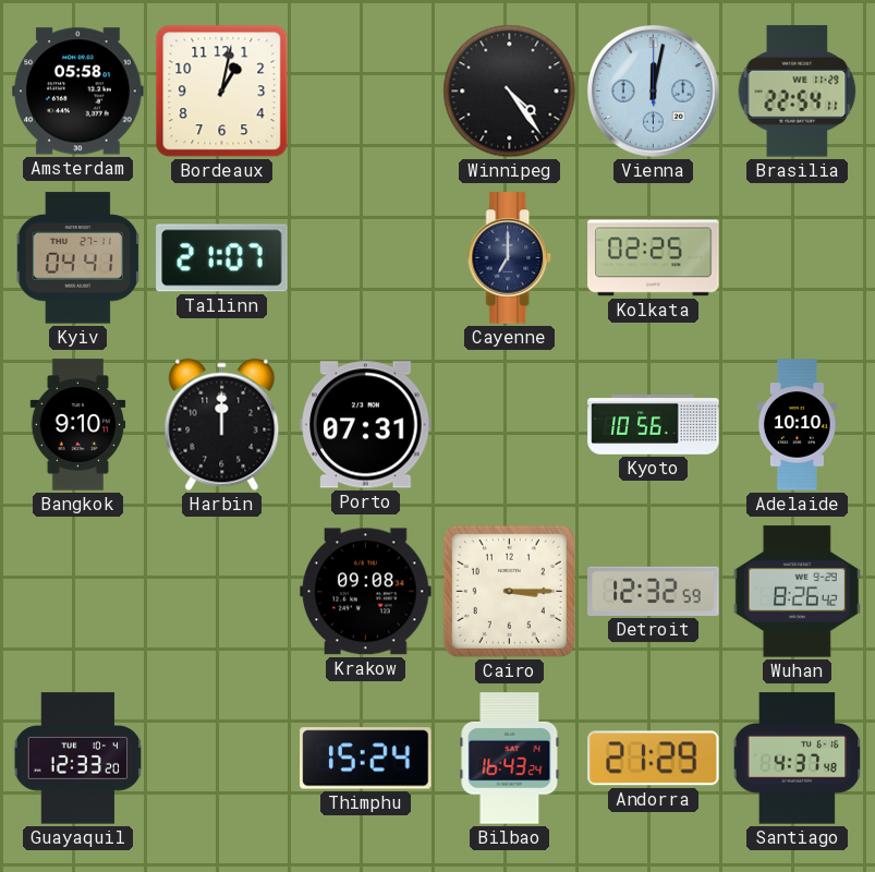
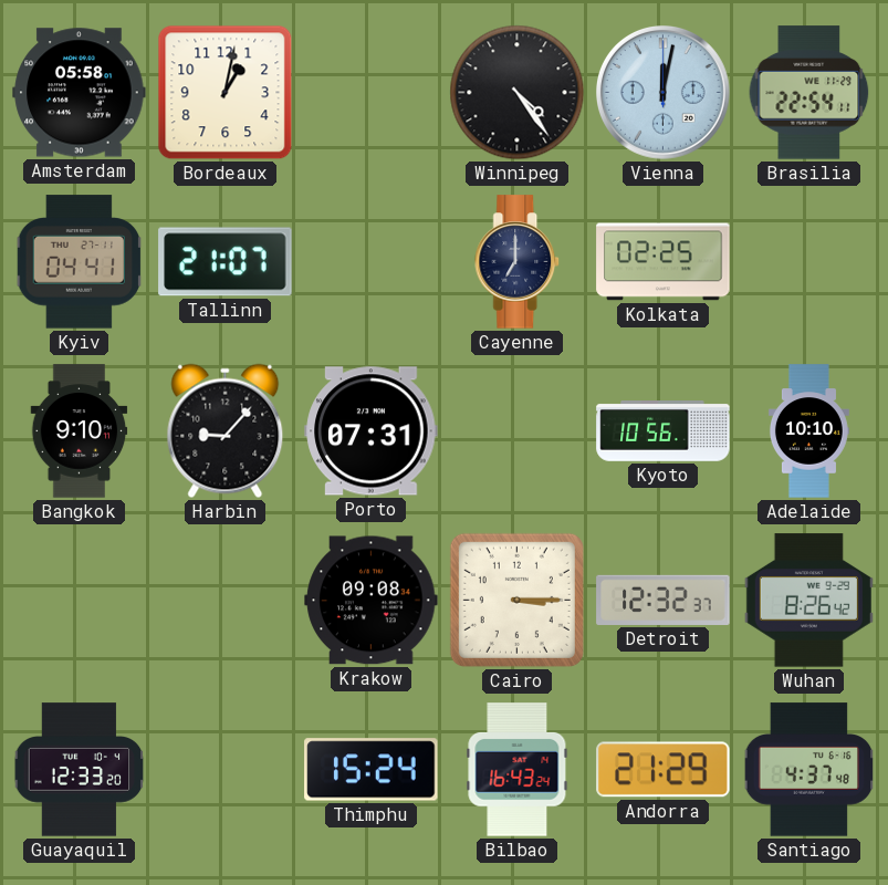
Harbin: 12:00 -> 9:07
Detroit: 12:32:59 -> 12:32:37
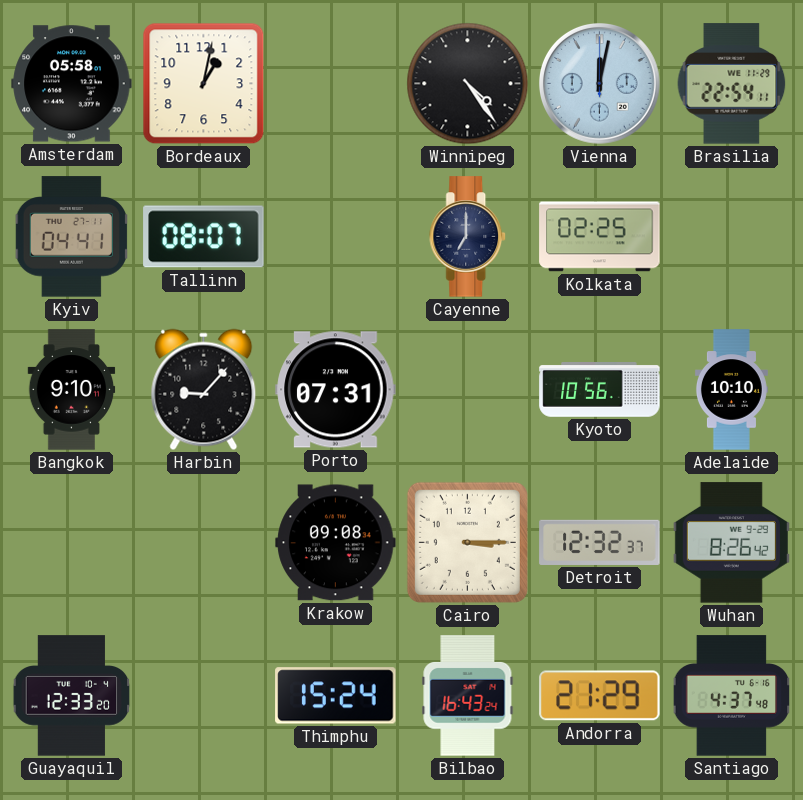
Tallinn: 21:07 -> 08:07
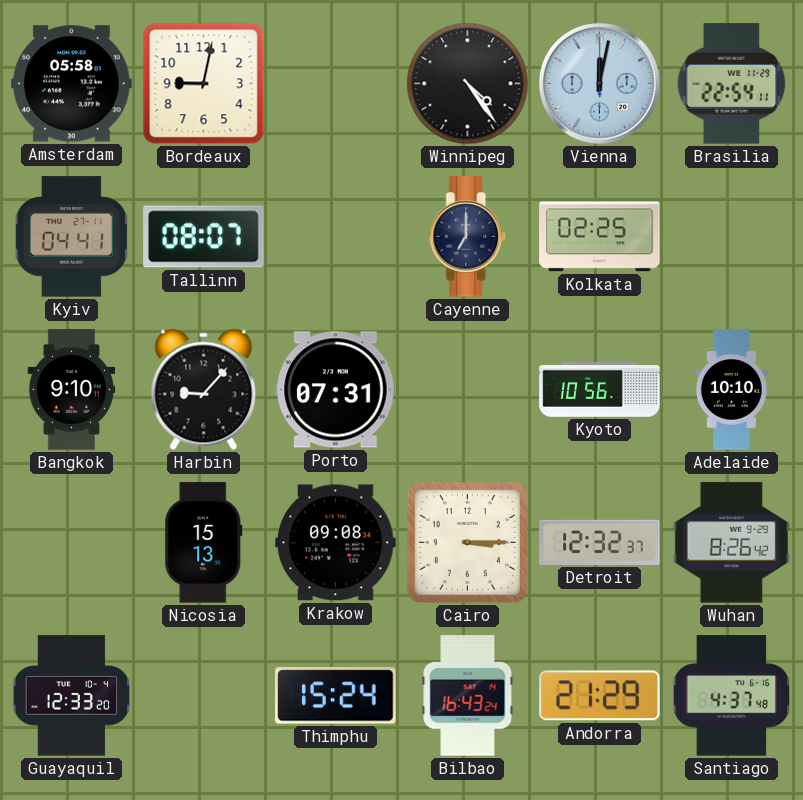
Bordeaux: 1:02 -> 9:02
Nicosia: none -> 15:13
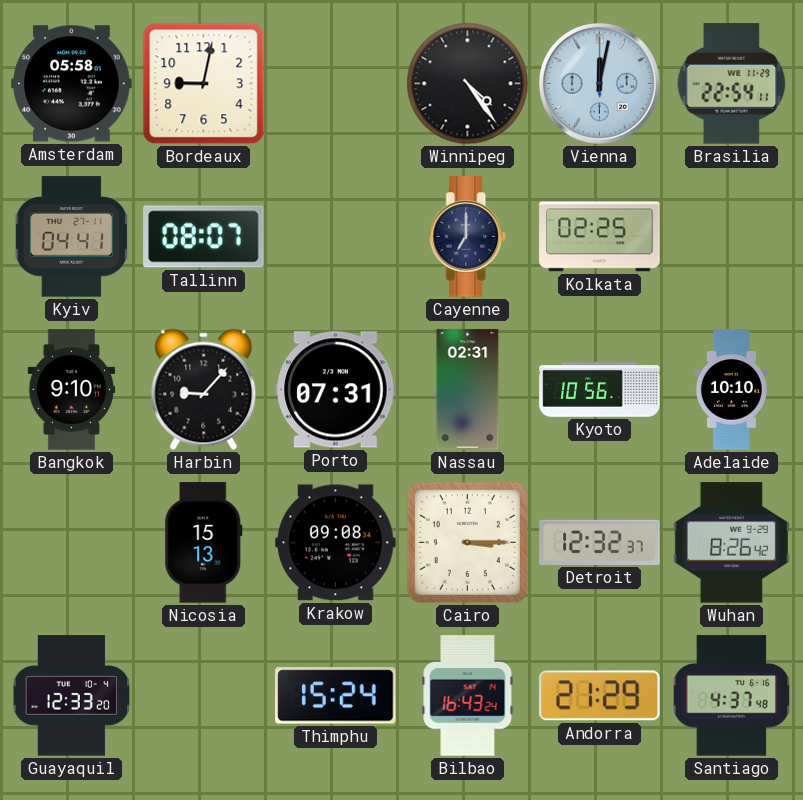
Nassau: none -> 02:31
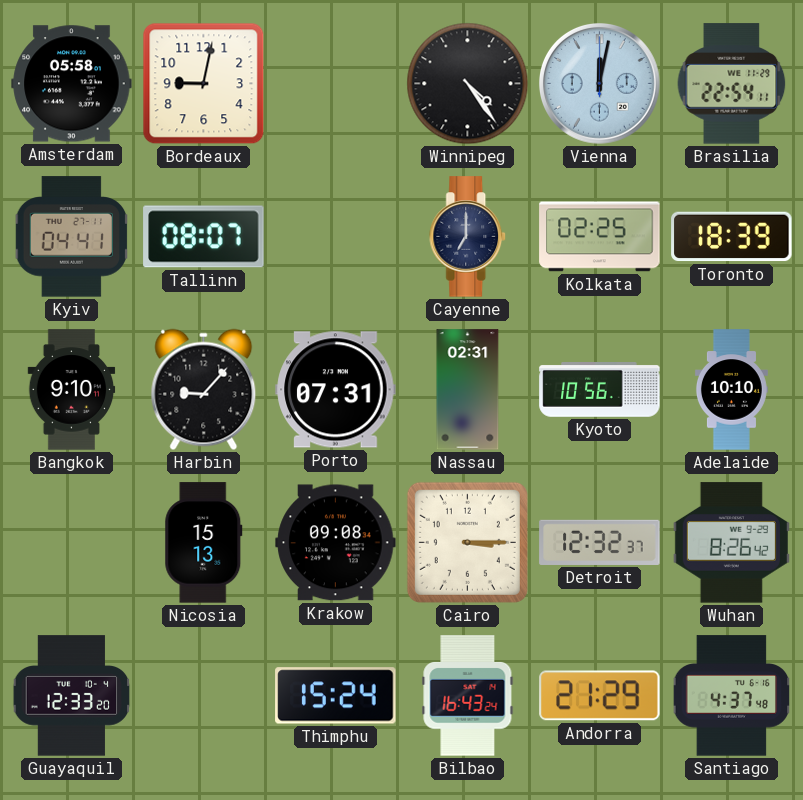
Toronto: none -> 18:39
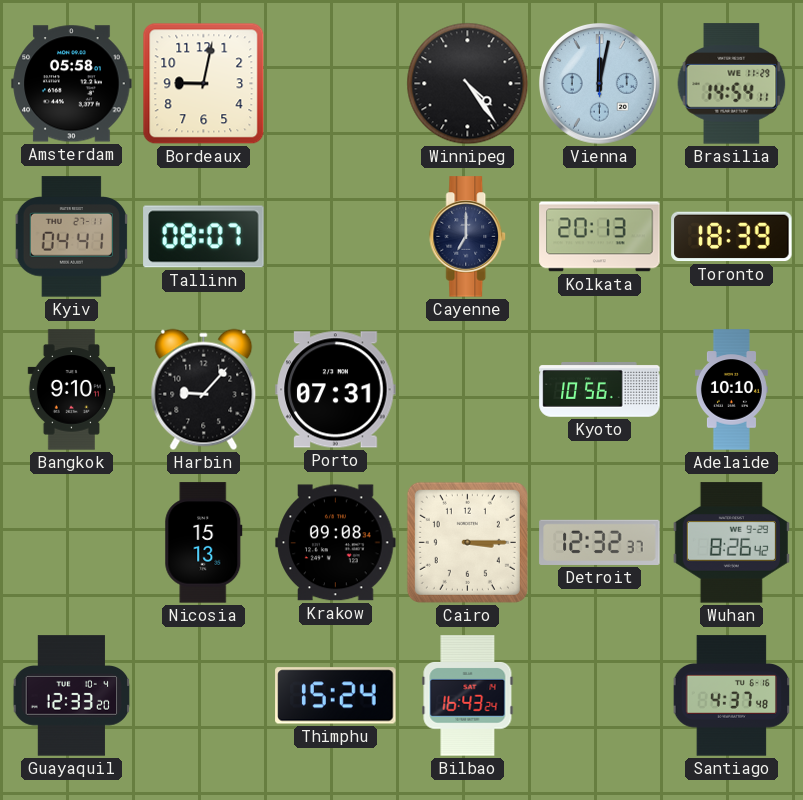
Brasilia: 22:54 -> 14:54
Kolkata: 02:25 -> 20:13
Nassau: 02:31 -> none
Andorra: 21:29 -> none
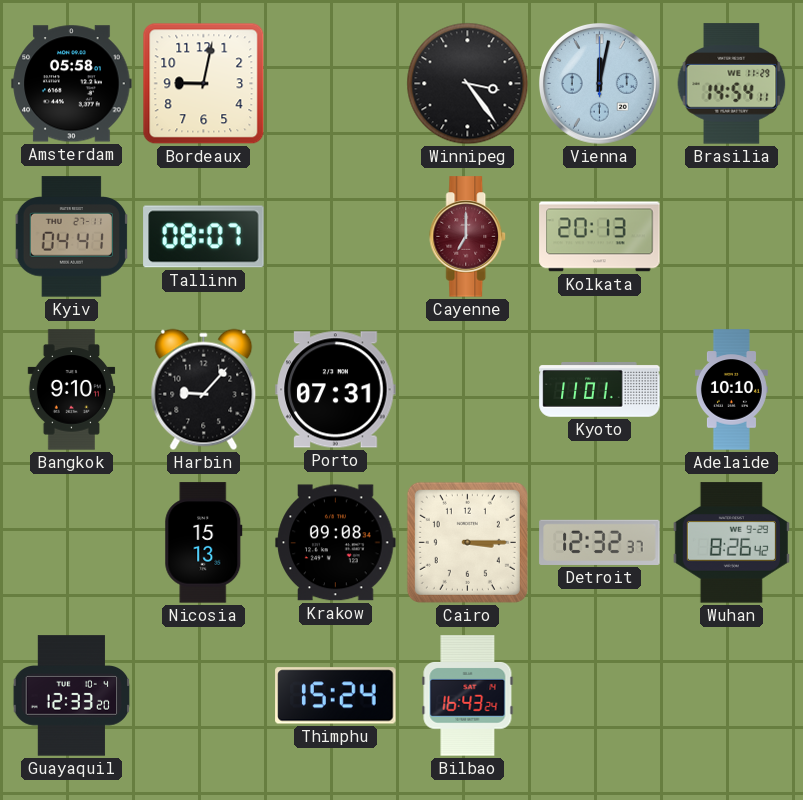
Winnipeg: 4:24 -> 3:24
Cayenne dial: navy -> burgundy
Toronto: 18:39 -> none
Kyoto: 10:56 -> 11:01
Santiago: 4:37 -> none
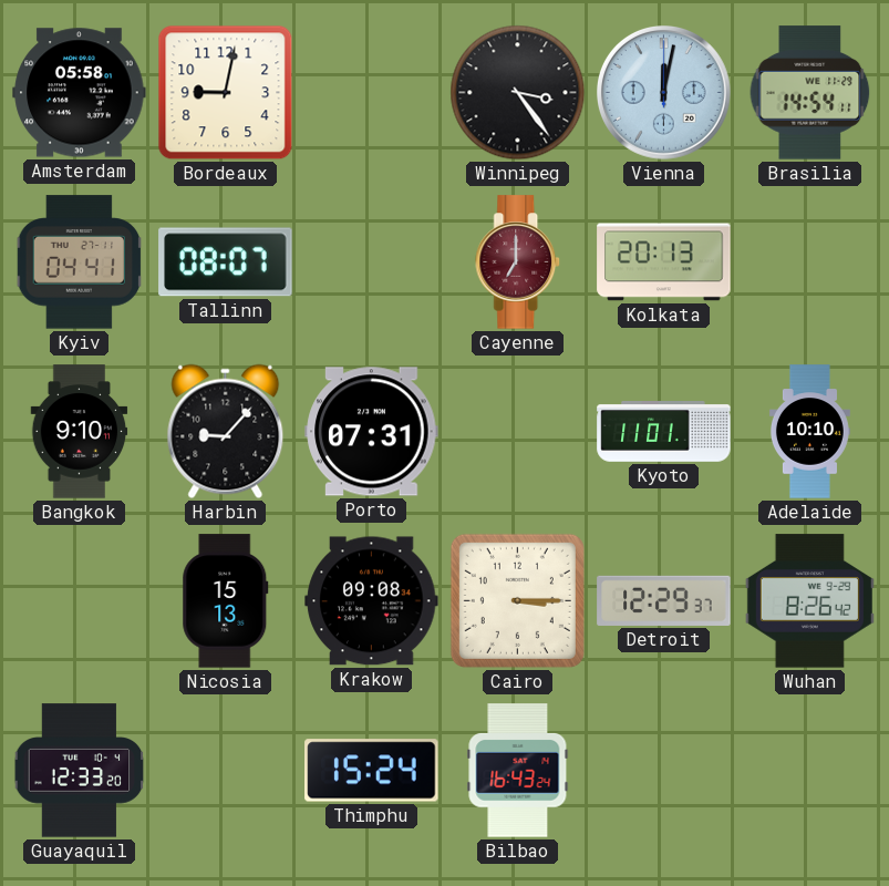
Detroit: 12:32 -> 12:29
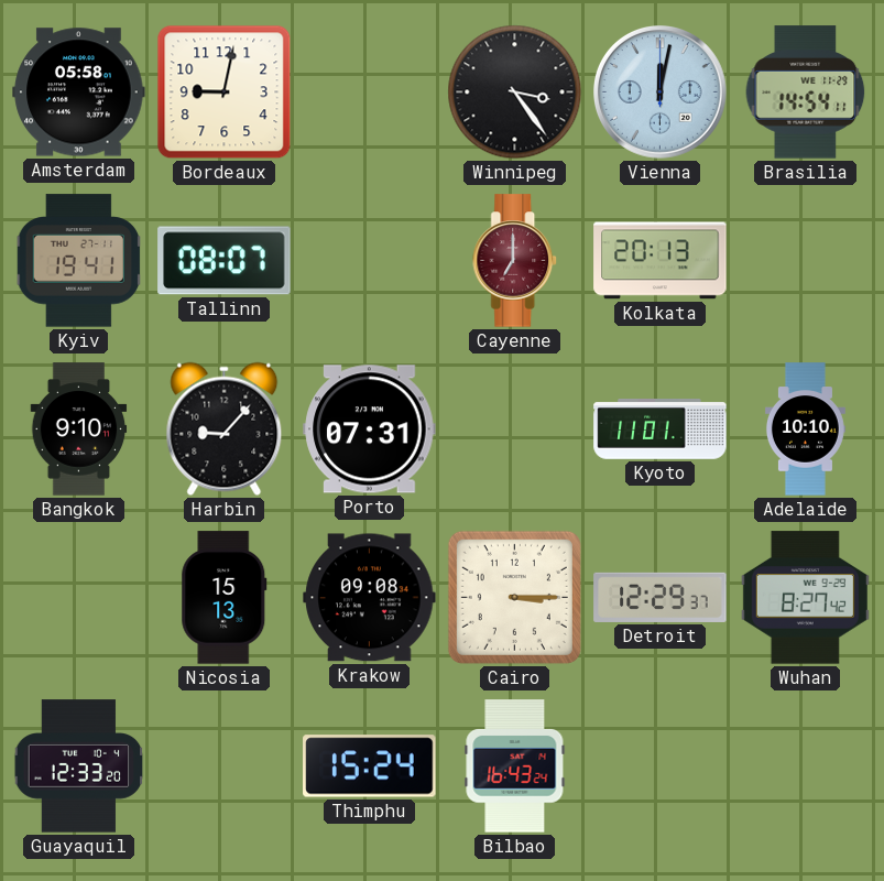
Kyiv: 04:41 -> 19:41
Wuhan: 8:26 -> 8:27
